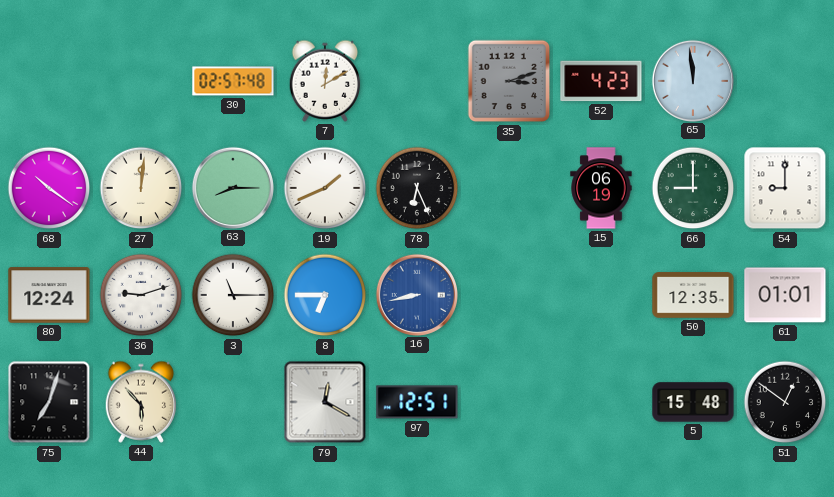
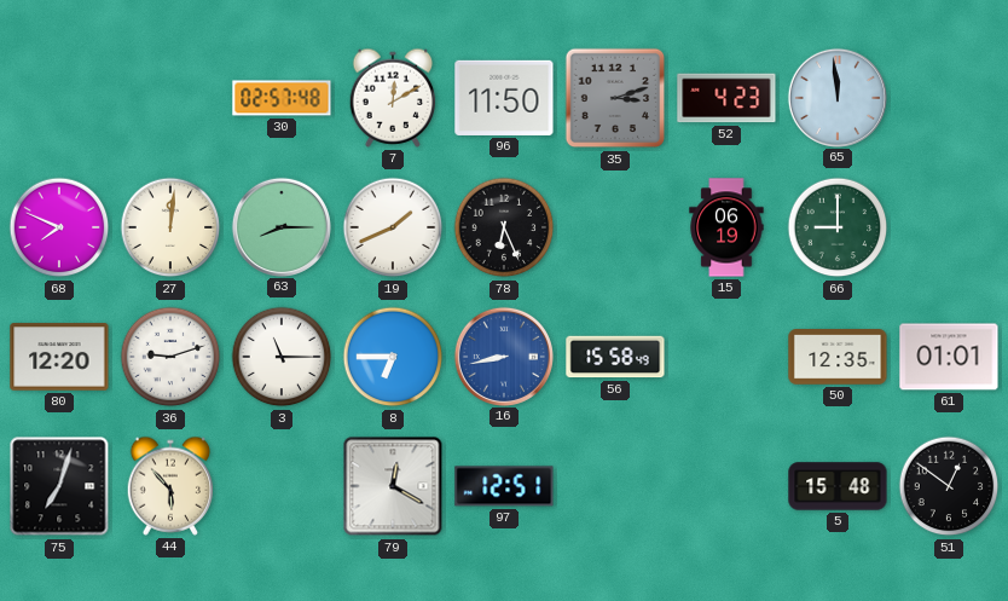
96: none -> 11:50
68: 10:21 -> 7:49
54: 9:00 -> none
80: 12:24 -> 12:20
56: none -> 15:58
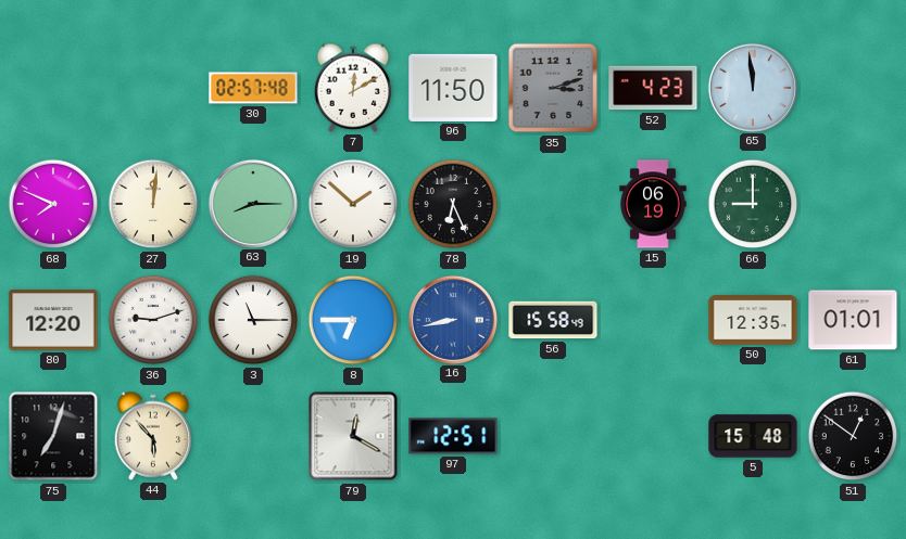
19: 1:41 -> 1:52
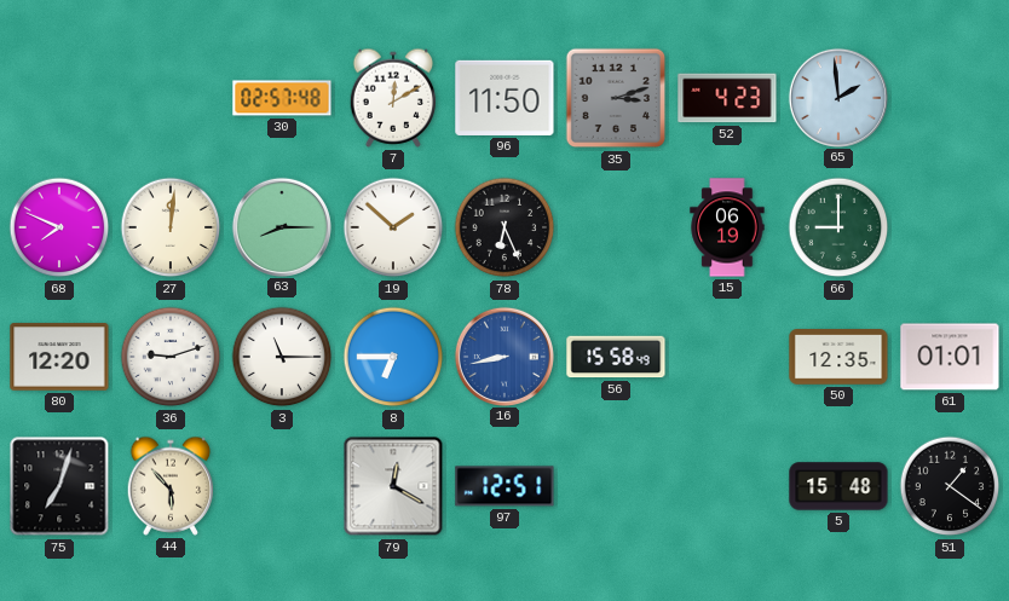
65: 11:59 -> 1:59
51: 12:51 -> 1:21
